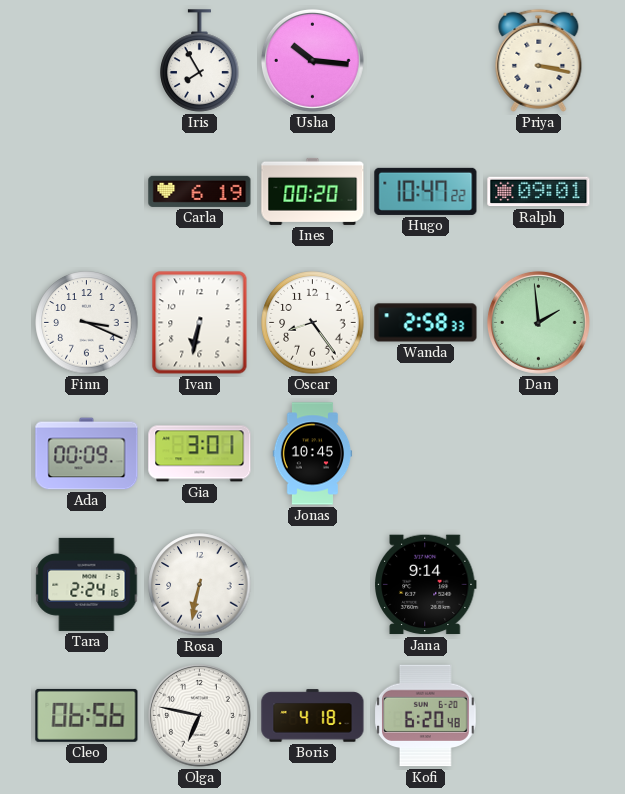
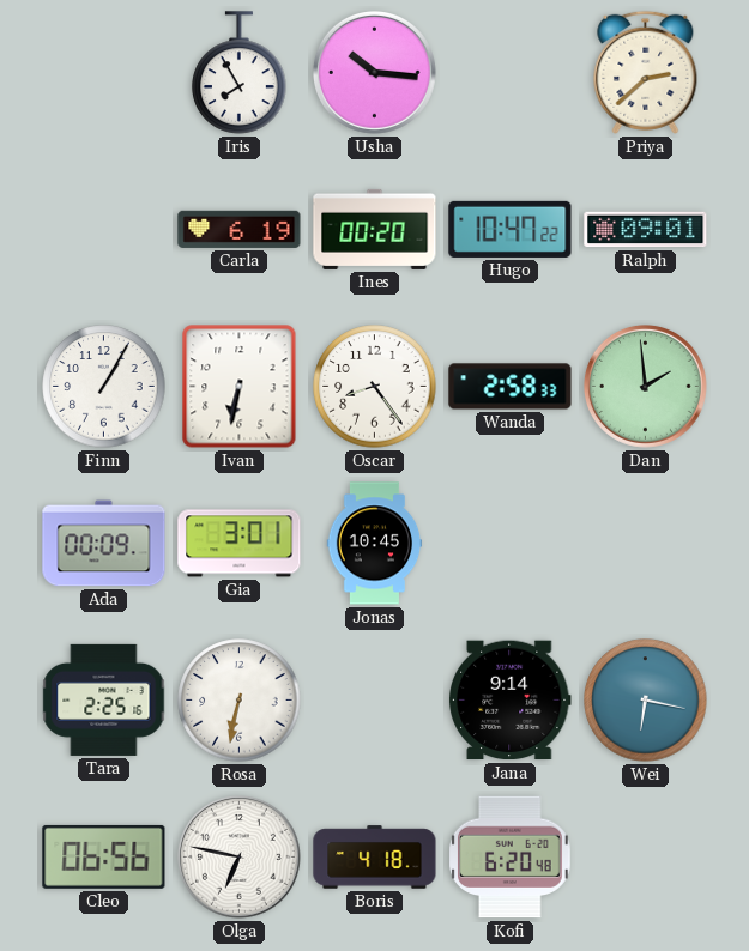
Priya: 3:17 -> 2:38
Finn: 3:19 -> 1:05
Tara: 2:24 -> 2:25
Wei: none -> 6:17
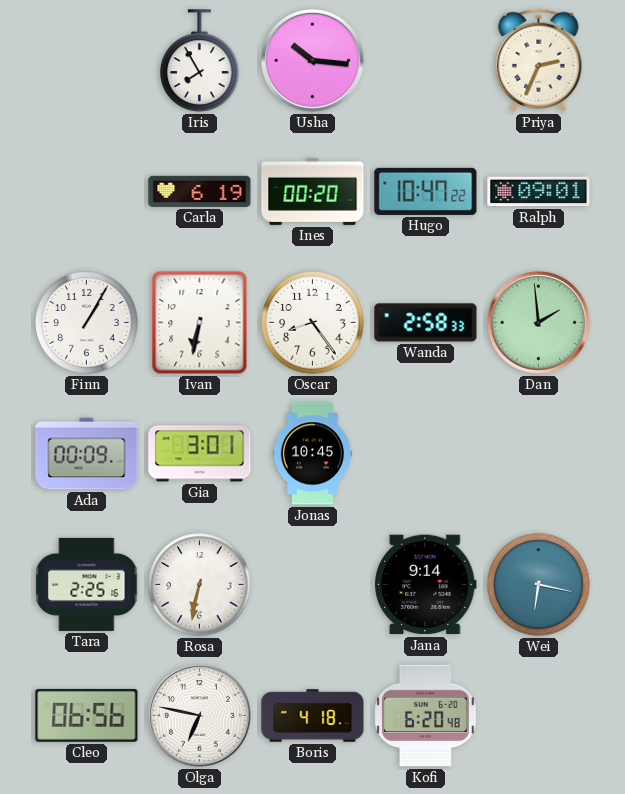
Priya: 2:38 -> 2:34
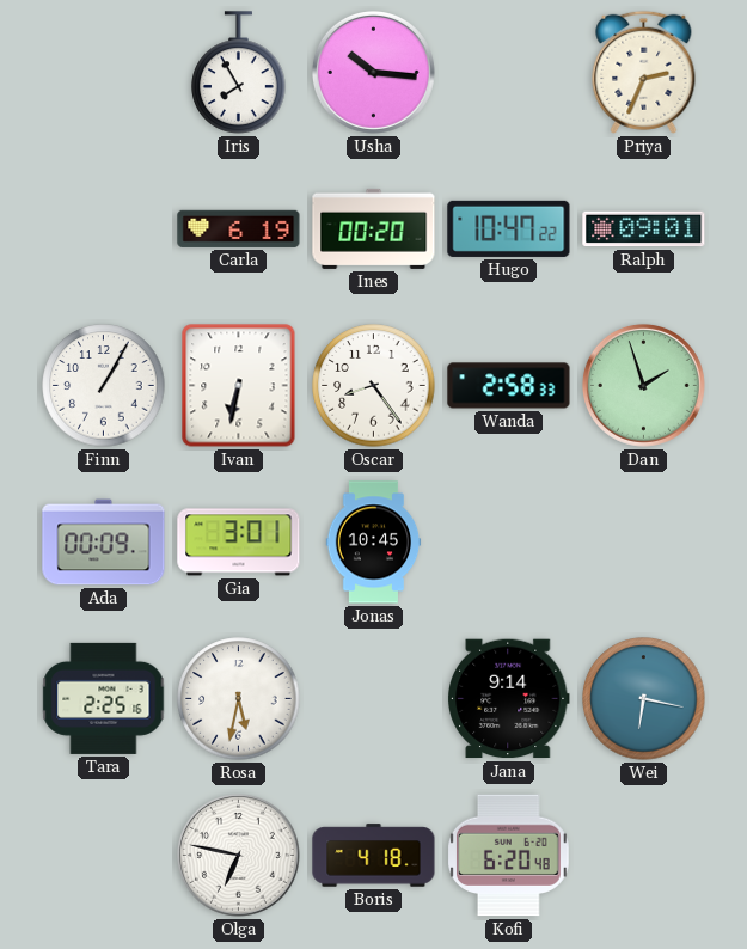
Dan: 1:59 -> 1:57
Rosa: 6:32 -> 5:32
Cleo: 06:56 -> none
